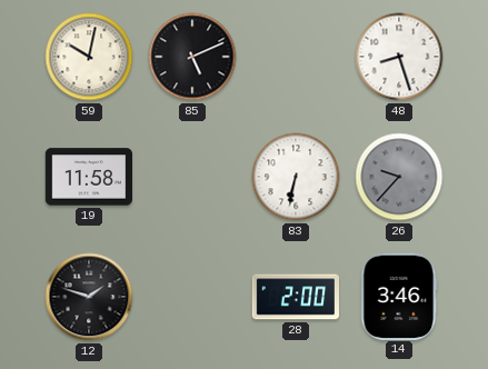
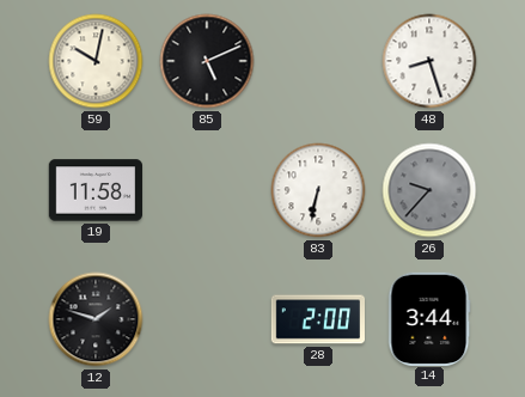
14: 3:46 -> 3:44
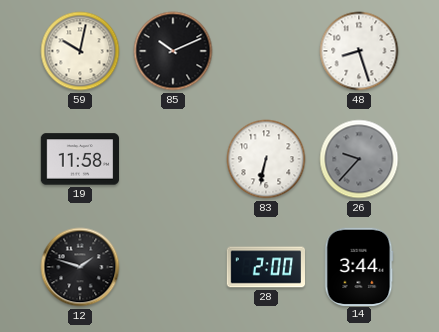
85: 5:11 -> 10:11
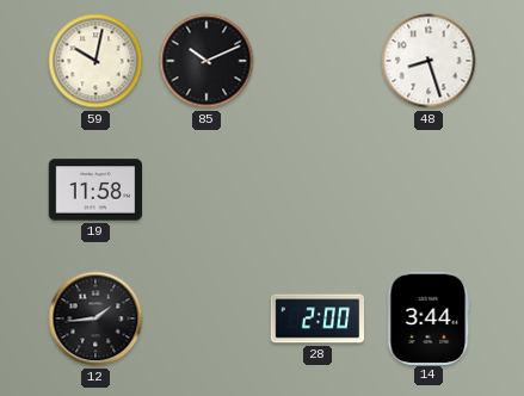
83: 6:32 -> none
26: 9:37 -> none
12: 1:48 -> 1:44
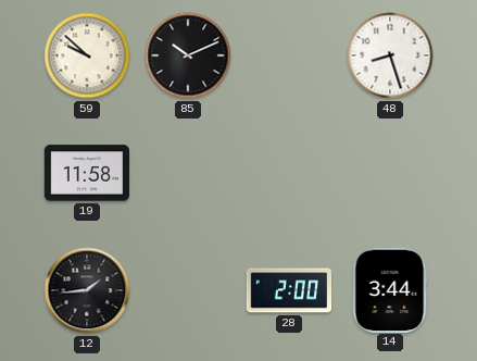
59: 10:02 -> 9:52
